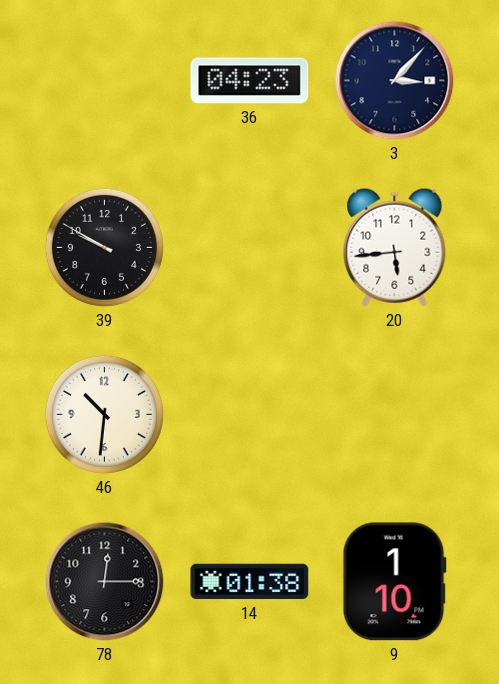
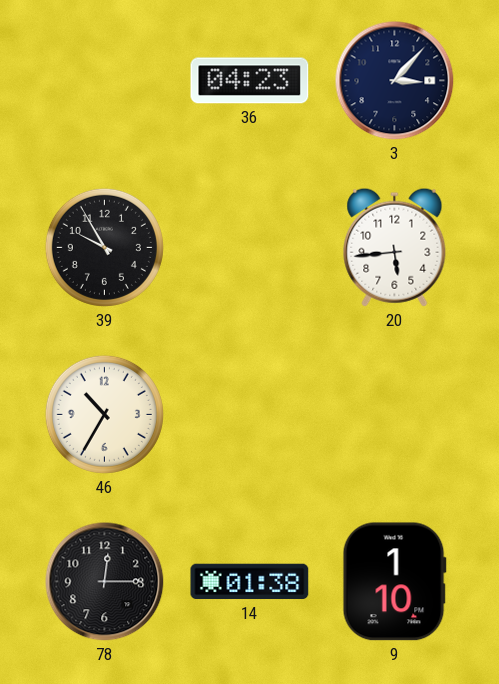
39: 9:50 -> 9:55
46: 10:31 -> 10:35
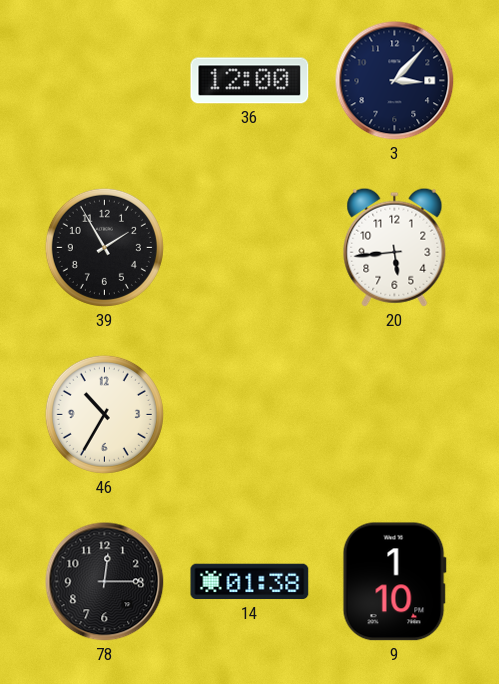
36: 04:23 -> 12:00
39: 9:55 -> 1:55
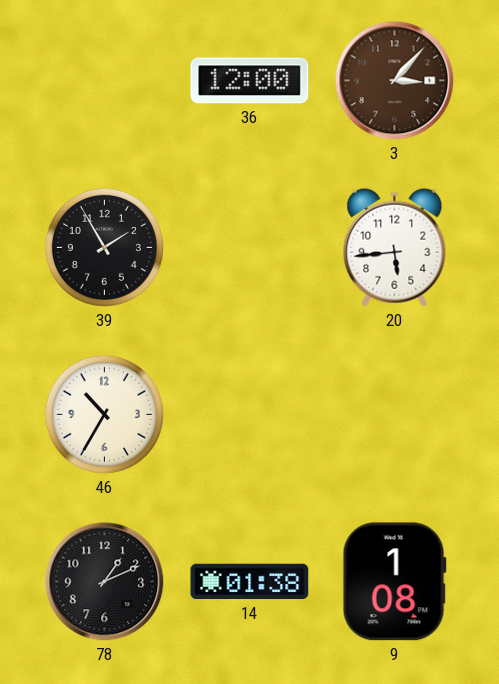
3 dial: navy -> brown
78: 12:15 -> 1:11
9: 1:10 -> 1:08
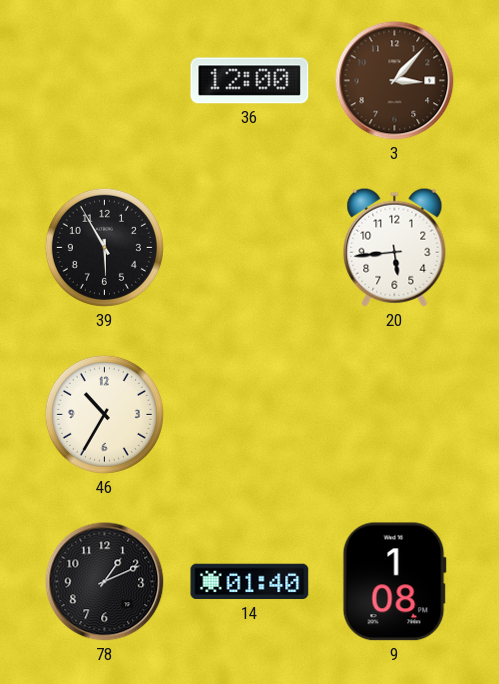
39: 1:55 -> 5:55
14: 01:38 -> 01:40
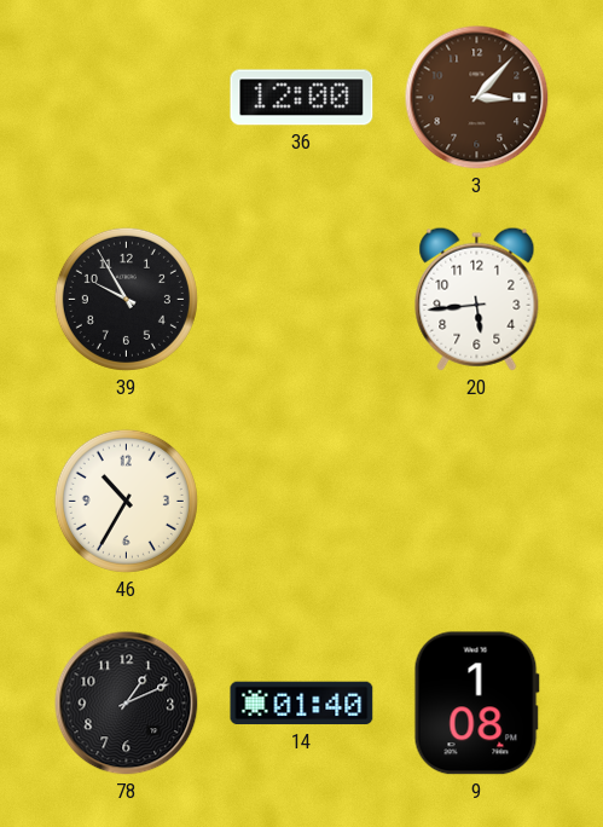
39: 5:55 -> 9:55
